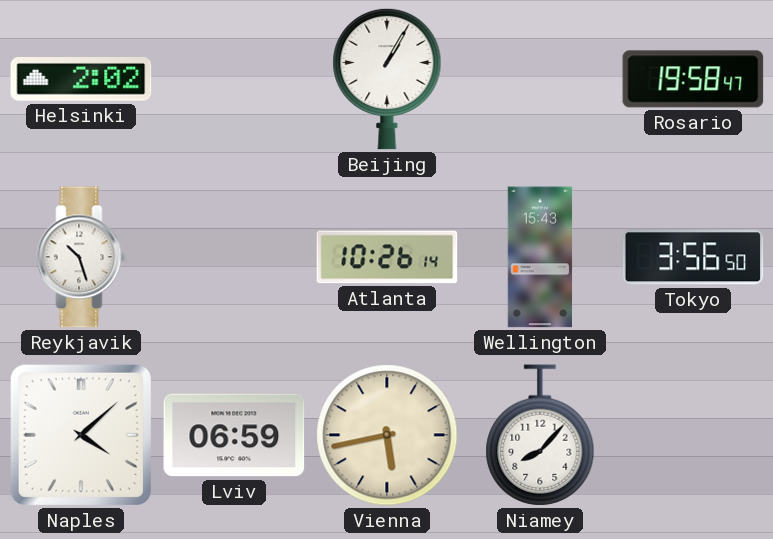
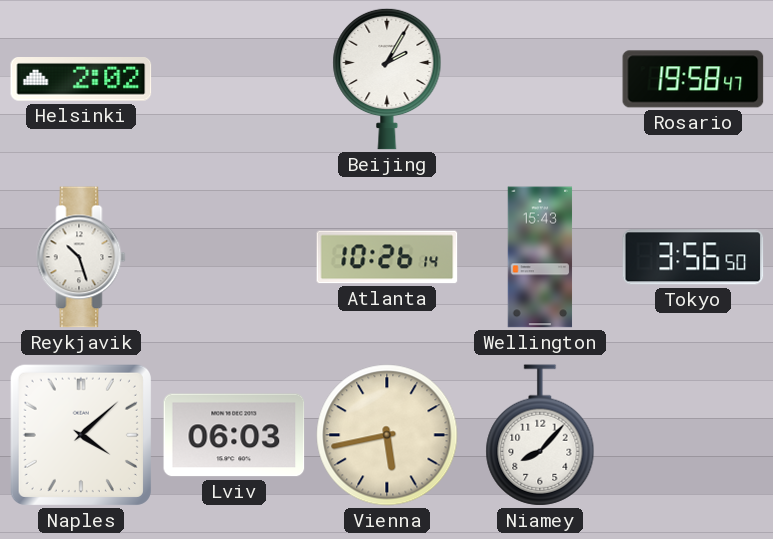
Beijing: 1:05 -> 2:05
Lviv: 06:59 -> 06:03
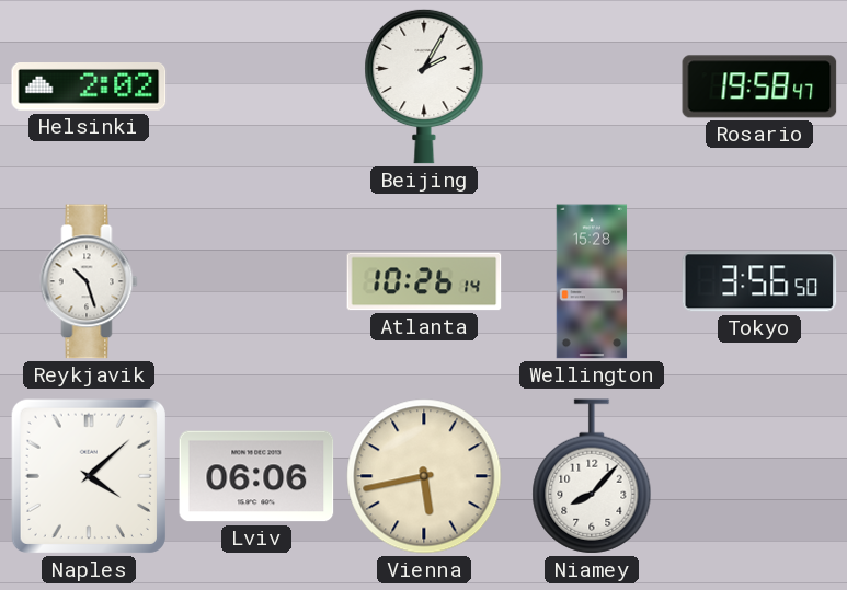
Wellington: 15:43 -> 15:28
Lviv: 06:03 -> 06:06
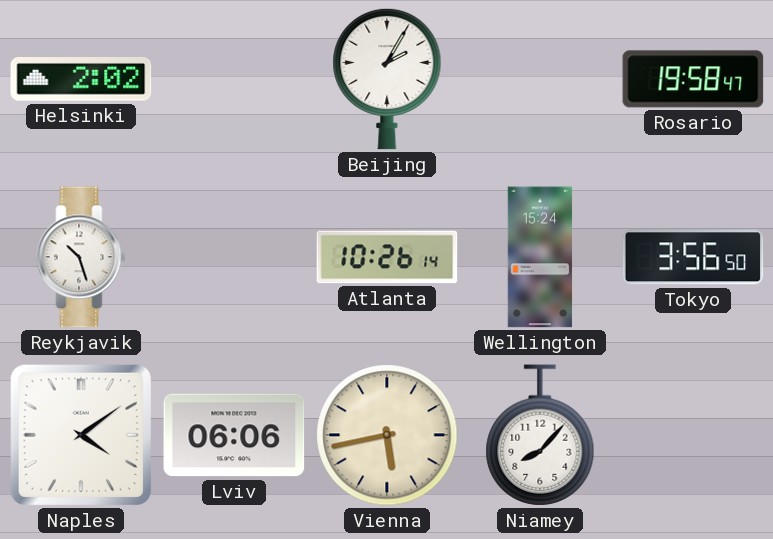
Wellington: 15:28 -> 15:24
Naples: 4:08 -> 4:09
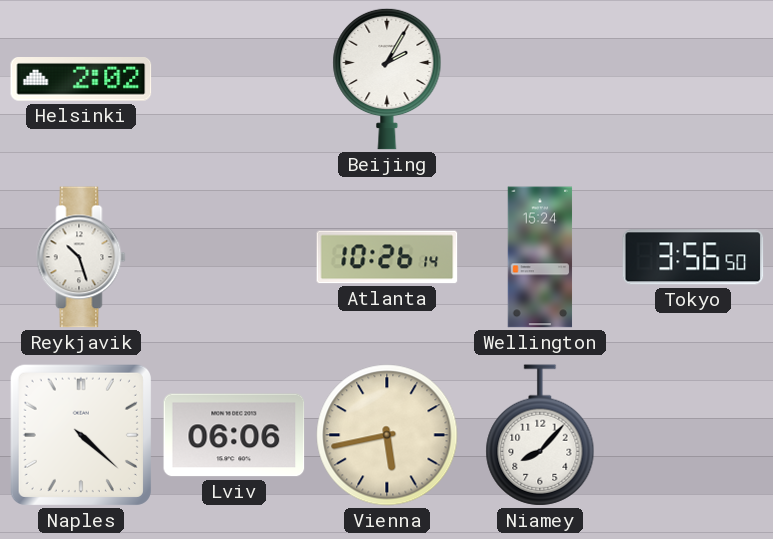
Rosario: 19:58 -> none
Naples: 4:09 -> 4:22
